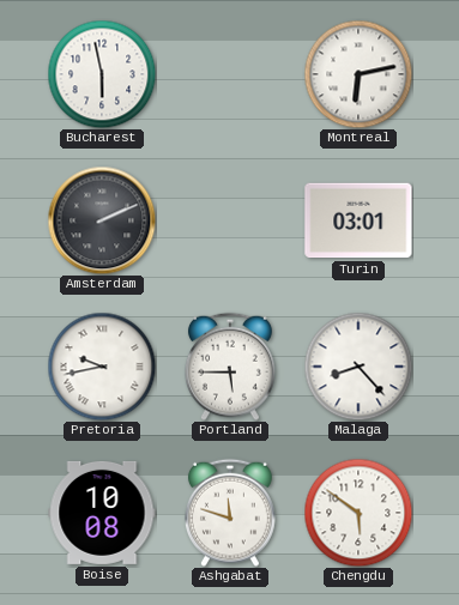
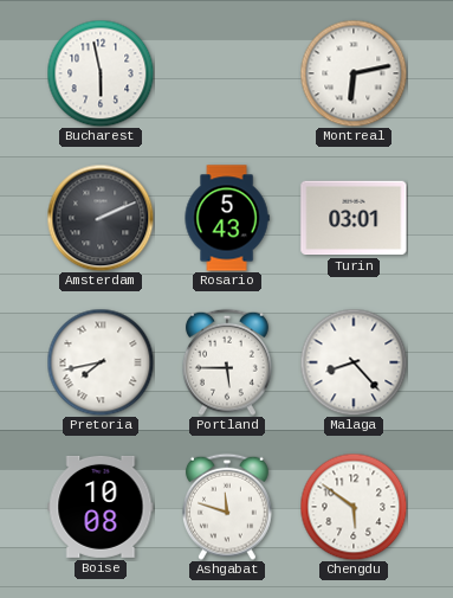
Rosario: none -> 5:43
Pretoria: 9:43 -> 7:43
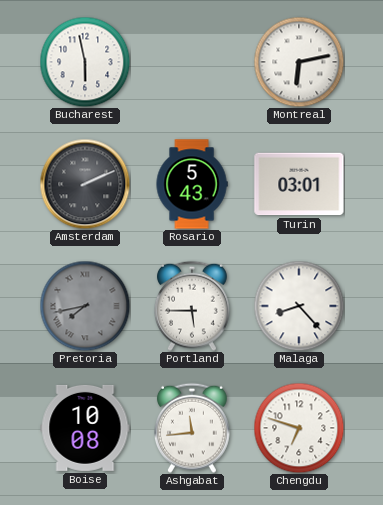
Pretoria dial: white -> grey
Ashgabat: 11:48 -> 11:44
Chengdu: 5:51 -> 6:48
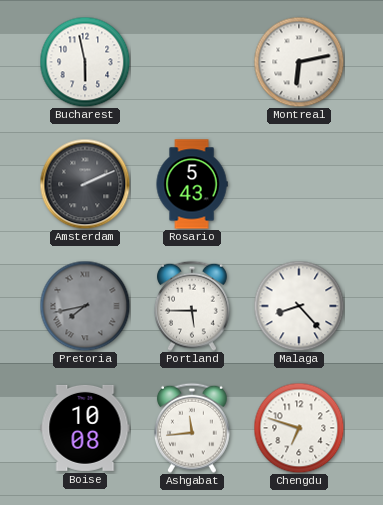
Turin: 03:01 -> none
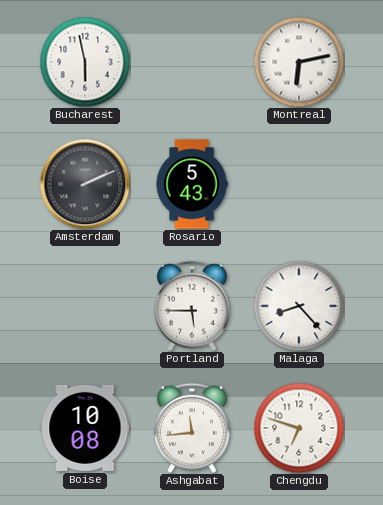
Pretoria: 7:43 -> none
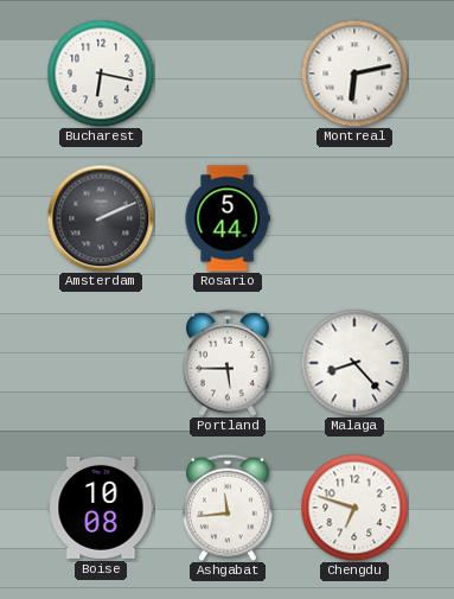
Bucharest: 5:58 -> 6:17
Rosario: 5:43 -> 5:44
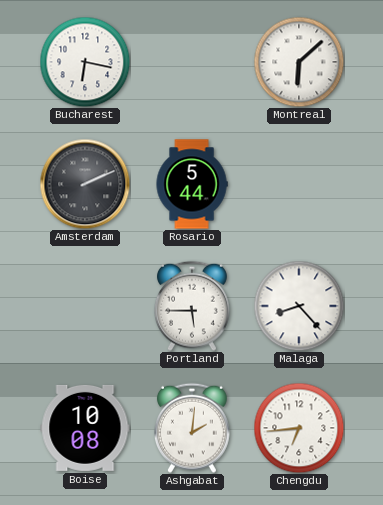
Montreal: 6:13 -> 6:08
Ashgabat: 11:44 -> 2:01
Chengdu: 6:48 -> 6:44
